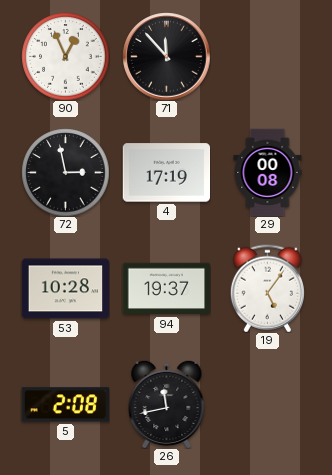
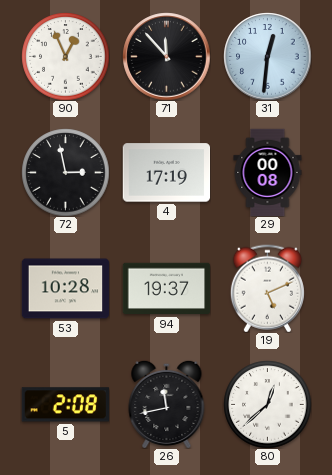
31: none -> 12:31
19: 5:06 -> 5:11
80: none -> 12:38
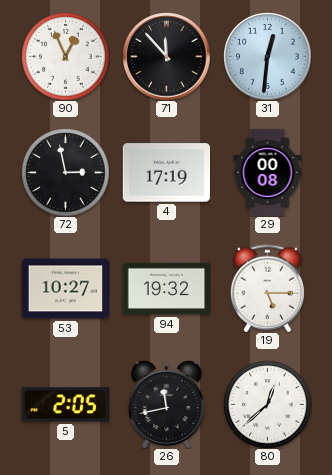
53: 10:28 -> 10:27
94: 19:37 -> 19:32
19: 5:11 -> 5:15
5: 2:08 -> 2:05
